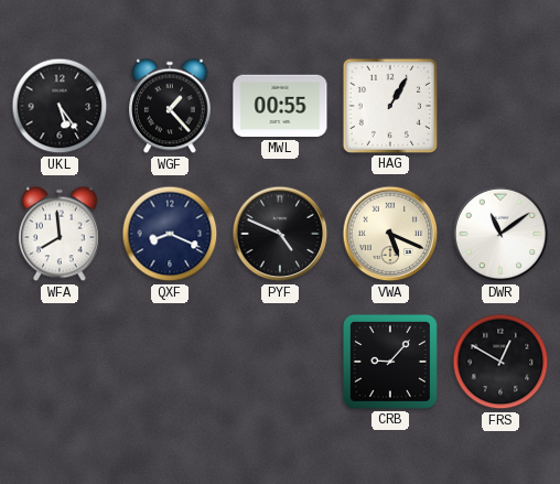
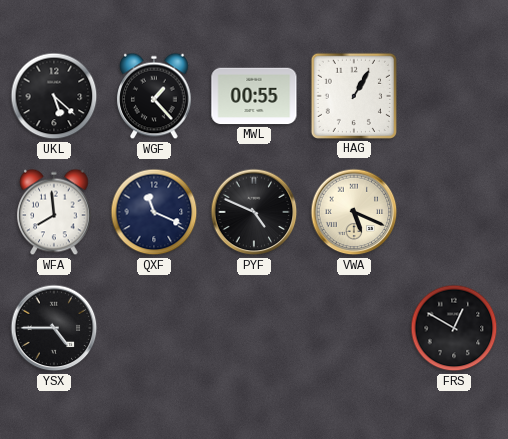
UKL: 5:24 -> 5:22
QXF: 8:19 -> 11:19
DWR: 11:09 -> none
YSX: none -> 4:45
CRB: 9:07 -> none
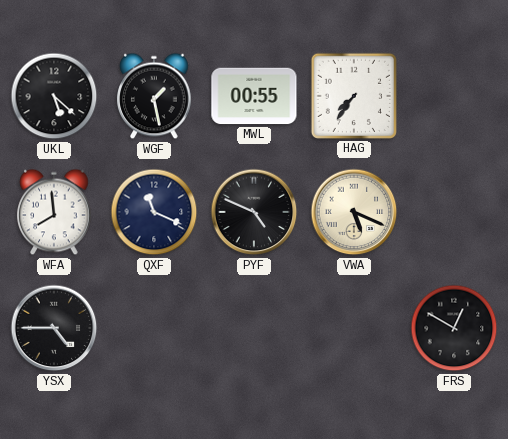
WGF: 1:23 -> 1:28
HAG: 1:05 -> 7:36
